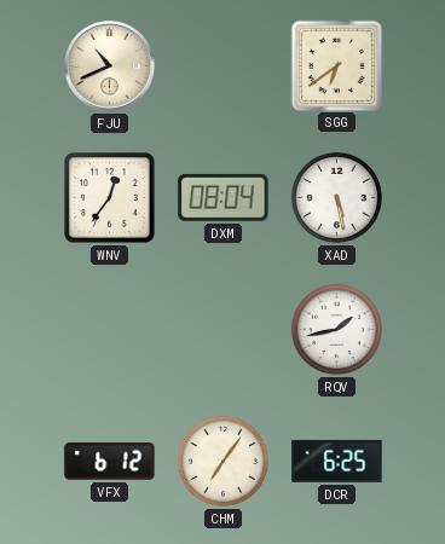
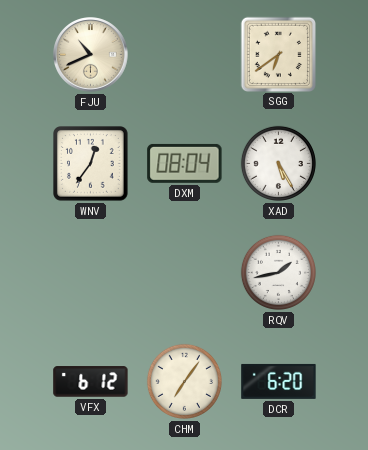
XAD: 5:28 -> 5:25
DCR: 6:25 -> 6:20
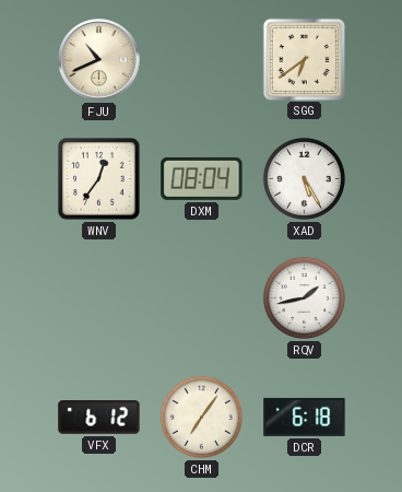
DCR: 6:20 -> 6:18
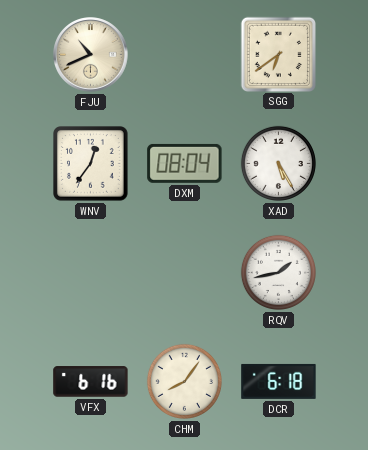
VFX: 6:12 -> 6:16
CHM: 7:06 -> 8:06
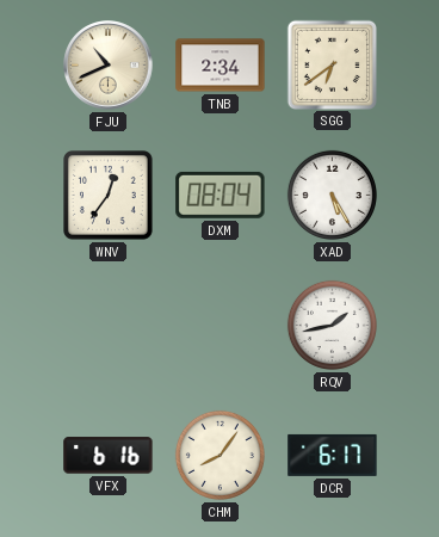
TNB: none -> 2:34
DCR: 6:18 -> 6:17
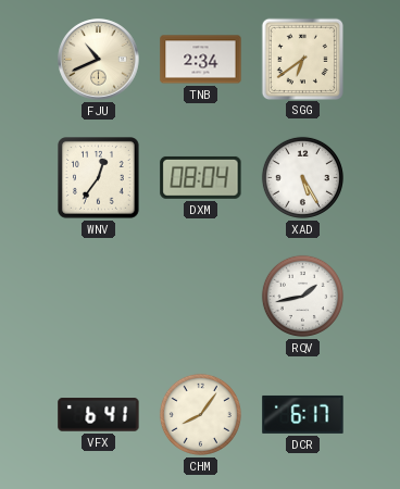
VFX: 6:16 -> 6:41
